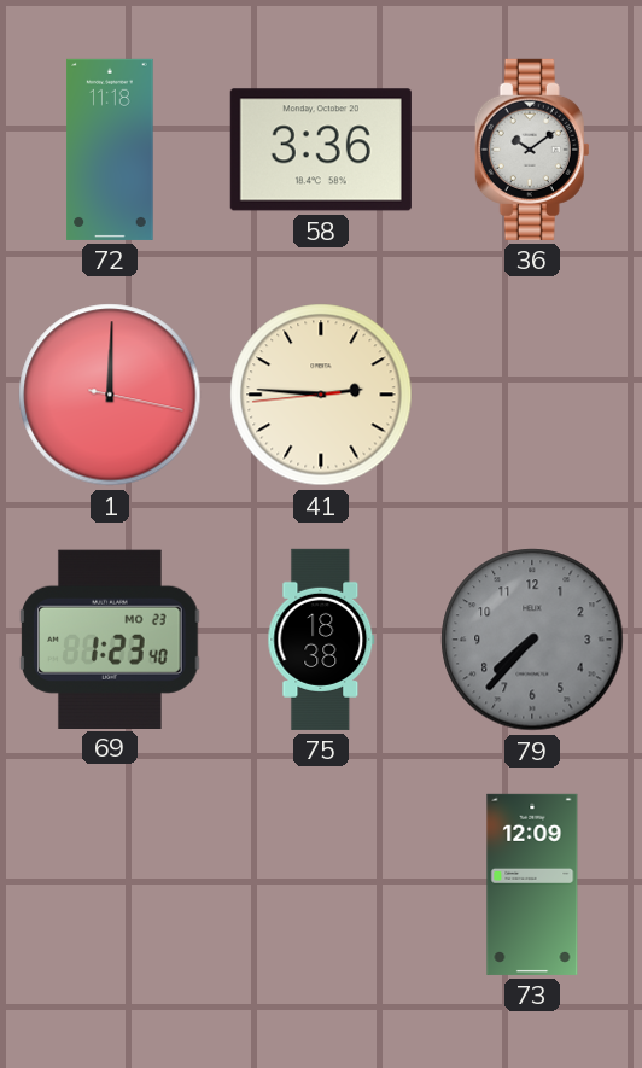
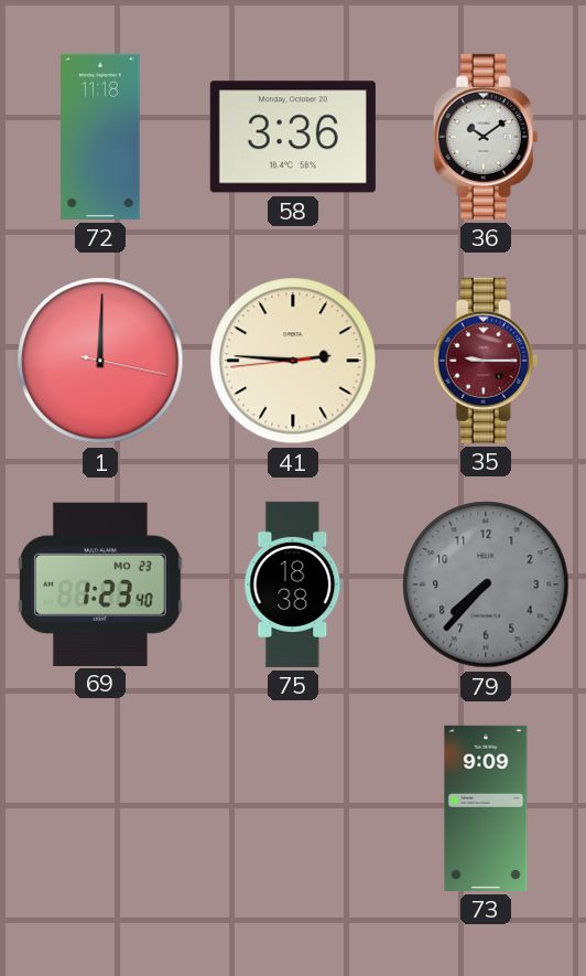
35: none -> 9:15
73: 12:09 -> 9:09
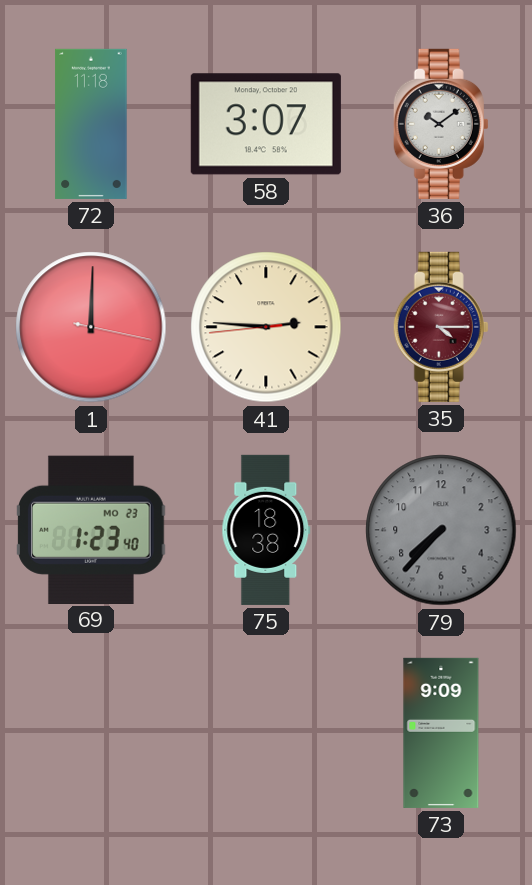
58: 3:36 -> 3:07
35: 9:15 -> 4:15
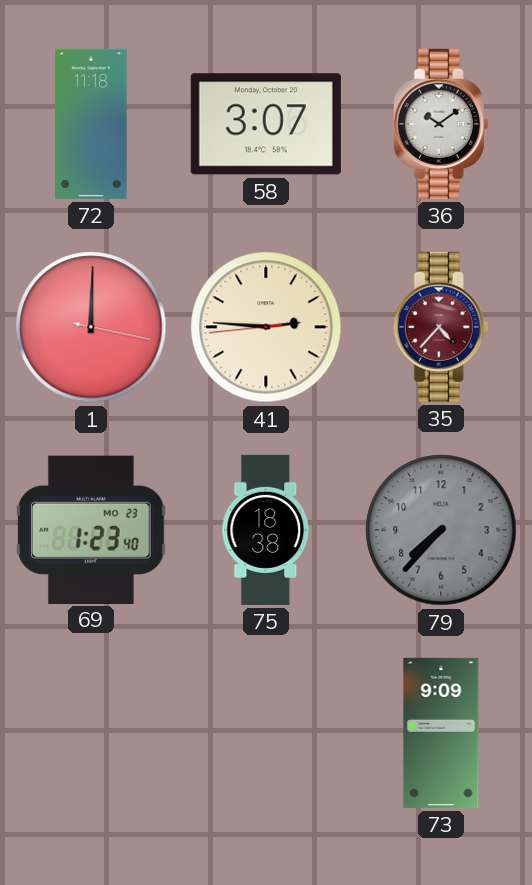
35: 4:15 -> 4:37
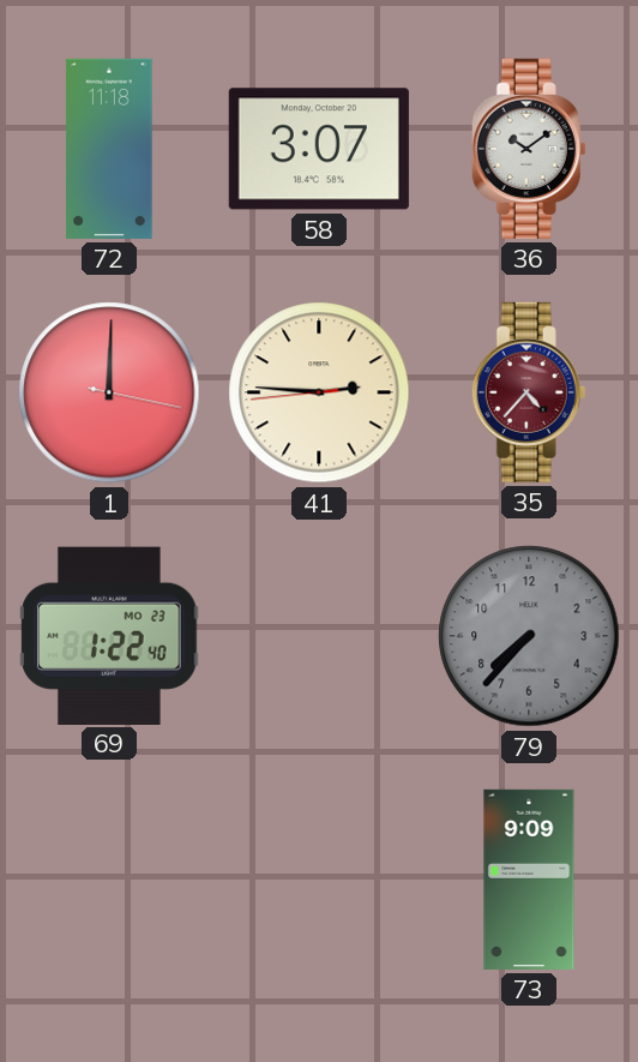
69: 1:23 -> 1:22
75: 18:38 -> none
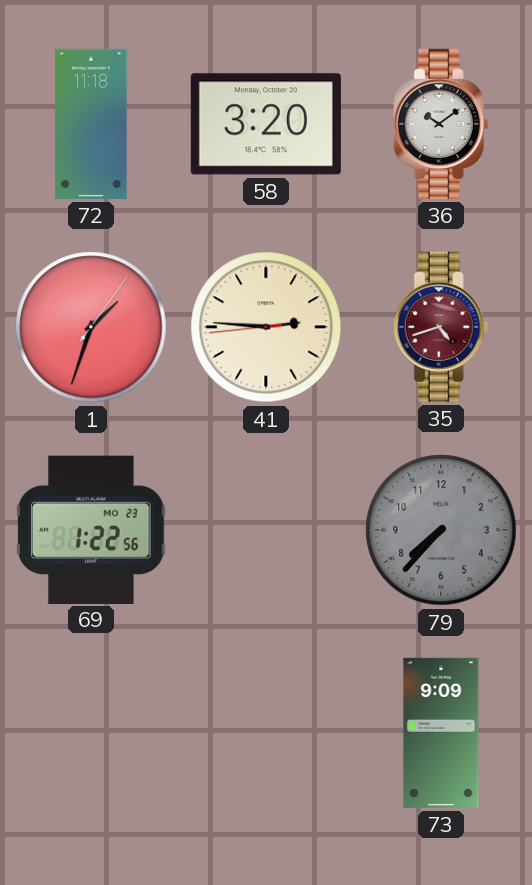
58: 3:07 -> 3:20
1: 12:00 -> 1:33
35: 4:37 -> 4:42
69: 1:22:40 -> 1:22:56
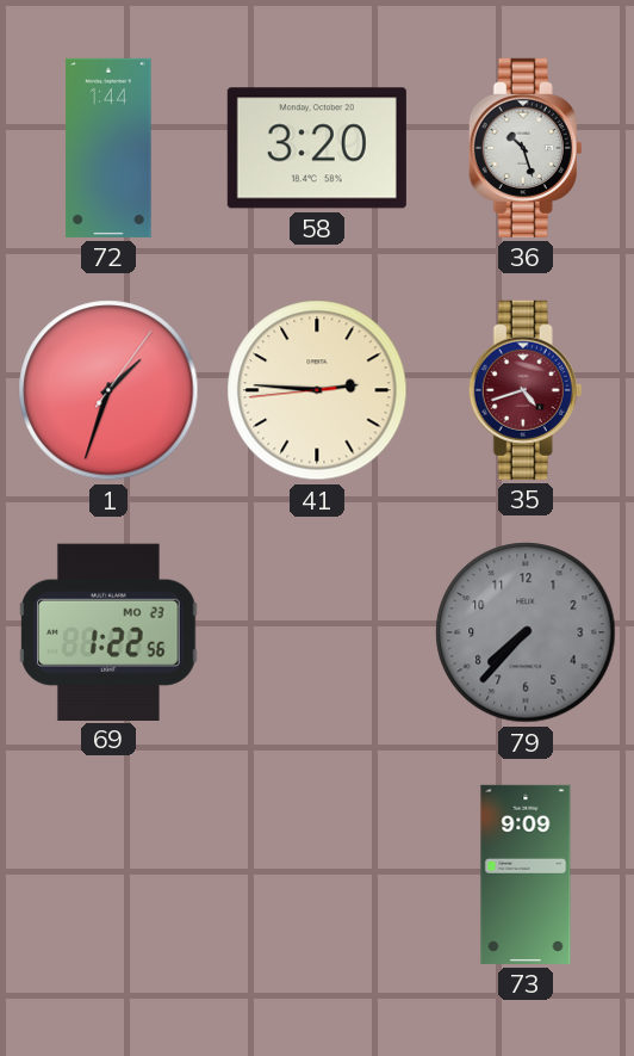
72: 11:18 -> 1:44
36: 10:09 -> 10:27
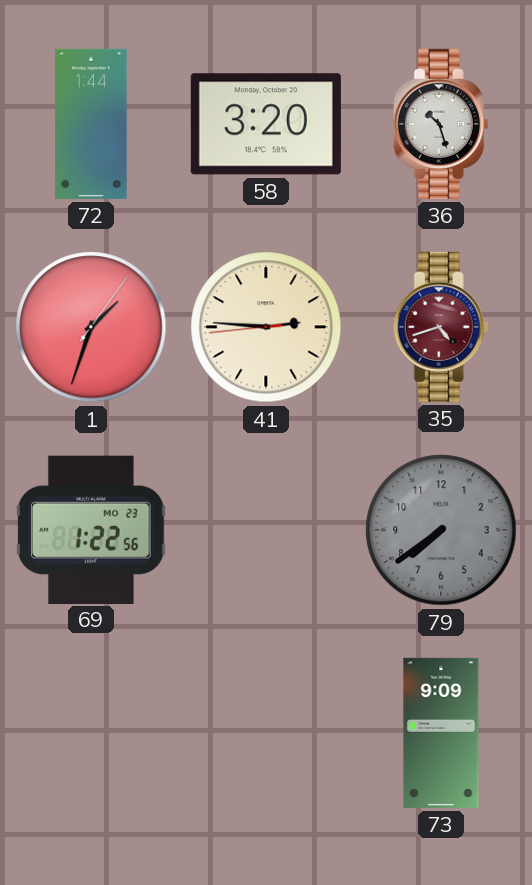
79: 7:37 -> 7:39
